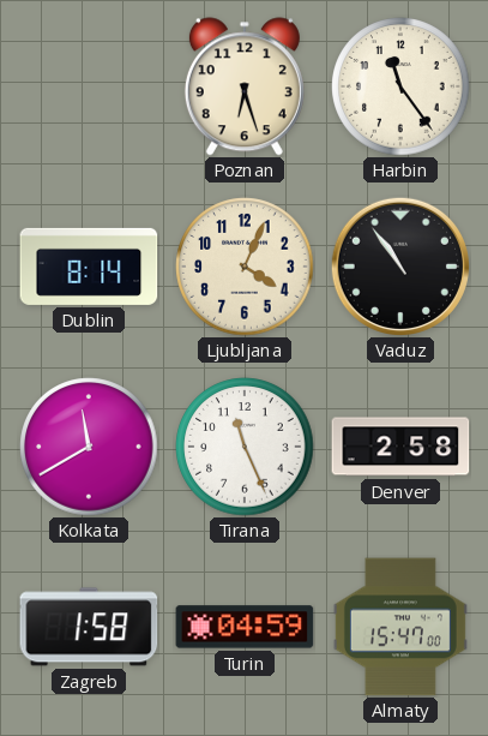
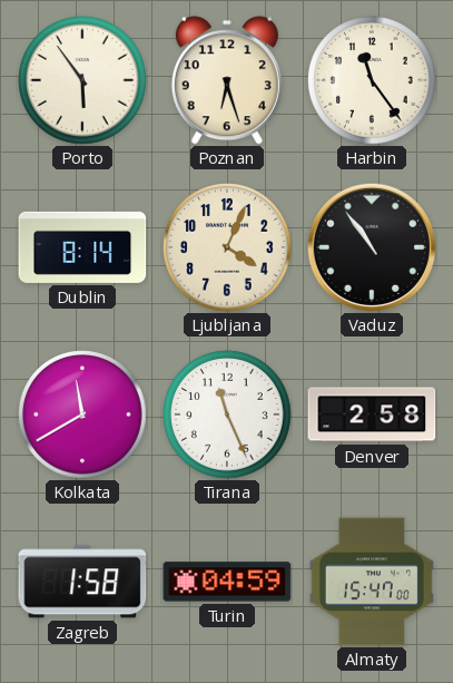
Porto: none -> 5:54
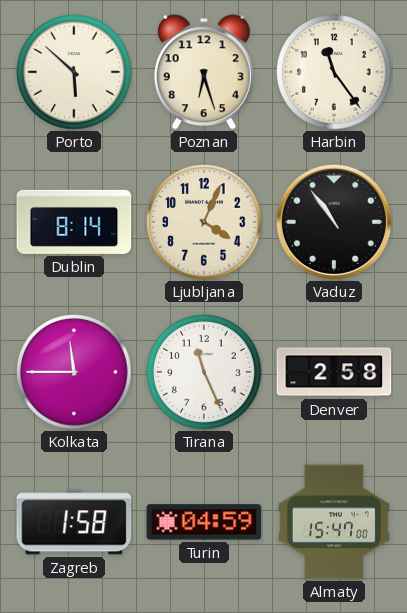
Porto: 5:54 -> 5:52
Kolkata: 11:40 -> 11:45
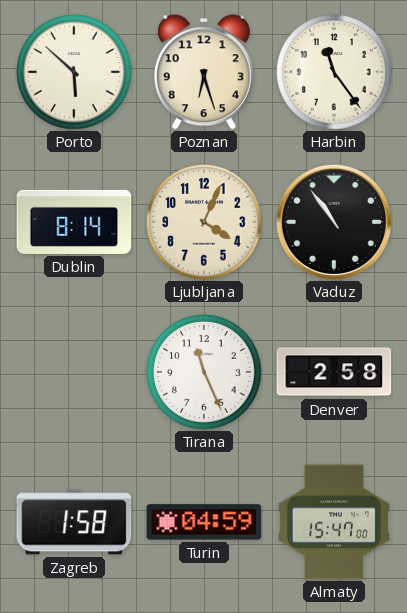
Kolkata: 11:45 -> none
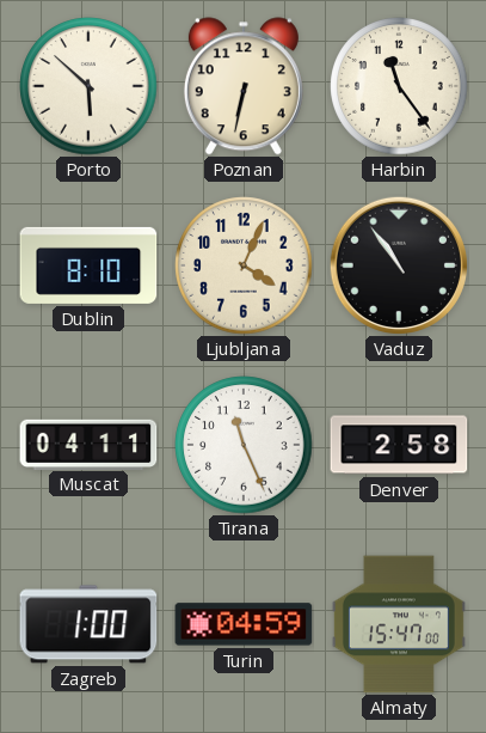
Poznan: 6:27 -> 6:32
Dublin: 8:14 -> 8:10
Muscat: none -> 04:11
Zagreb: 1:58 -> 1:00
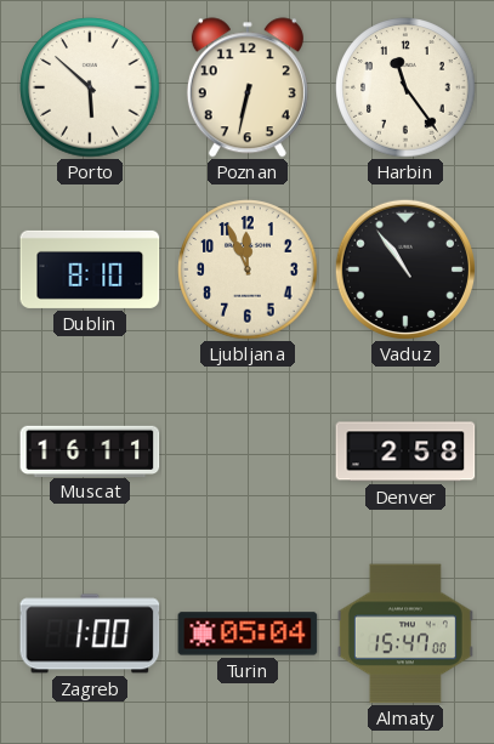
Ljubljana: 4:04 -> 11:56
Muscat: 04:11 -> 16:11
Tirana: 11:26 -> none
Turin: 04:59 -> 05:04
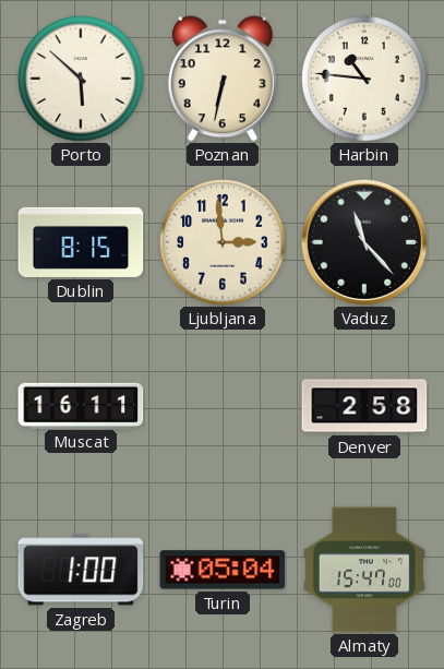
Harbin: 11:24 -> 10:46
Dublin: 8:10 -> 8:15
Ljubljana: 11:56 -> 2:59
Vaduz: 10:54 -> 11:23
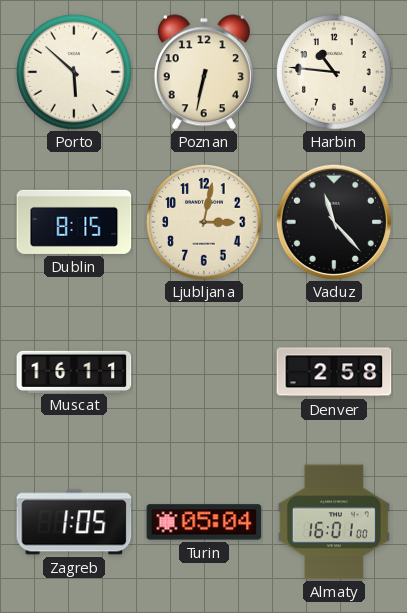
Ljubljana: 2:59 -> 3:02
Zagreb: 1:00 -> 1:05
Almaty: 15:47 -> 16:01
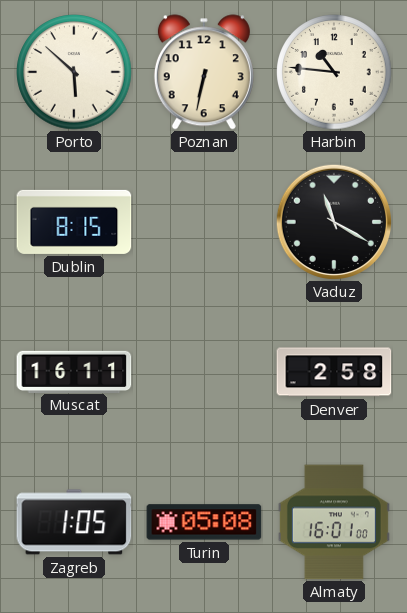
Ljubljana: 3:02 -> none
Vaduz: 11:23 -> 11:20
Turin: 05:04 -> 05:08
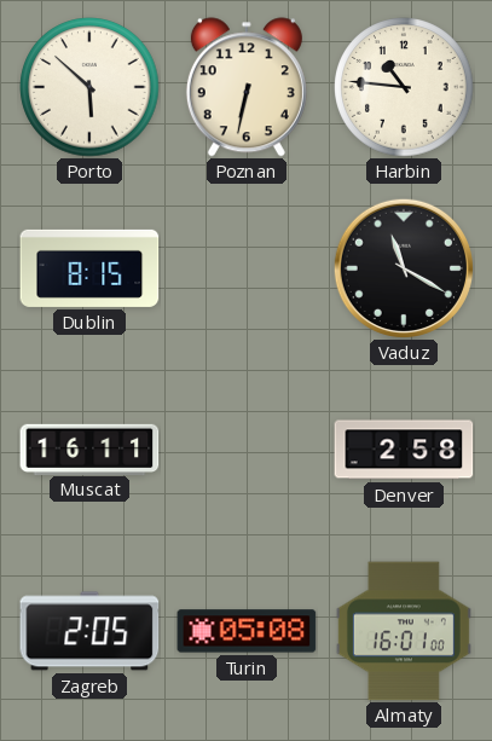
Zagreb: 1:05 -> 2:05
